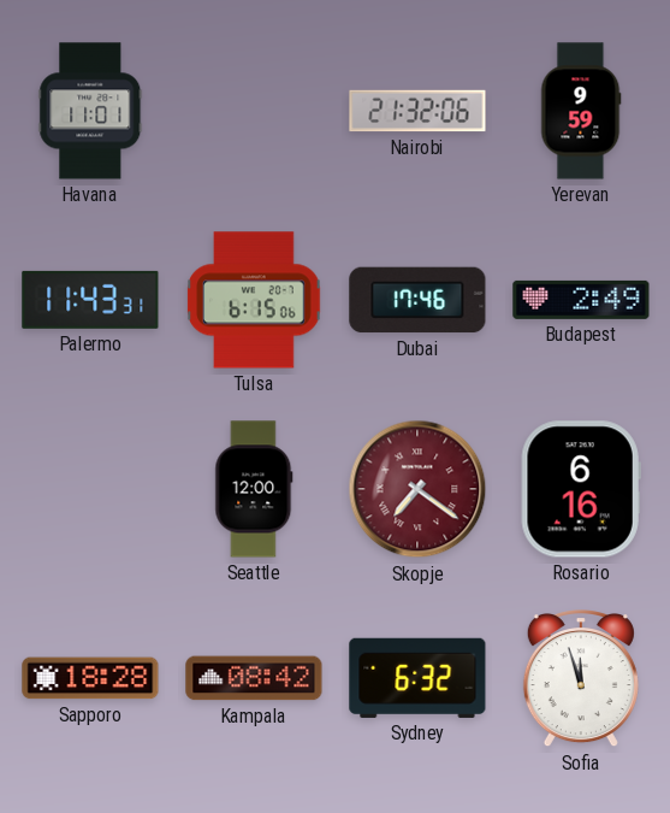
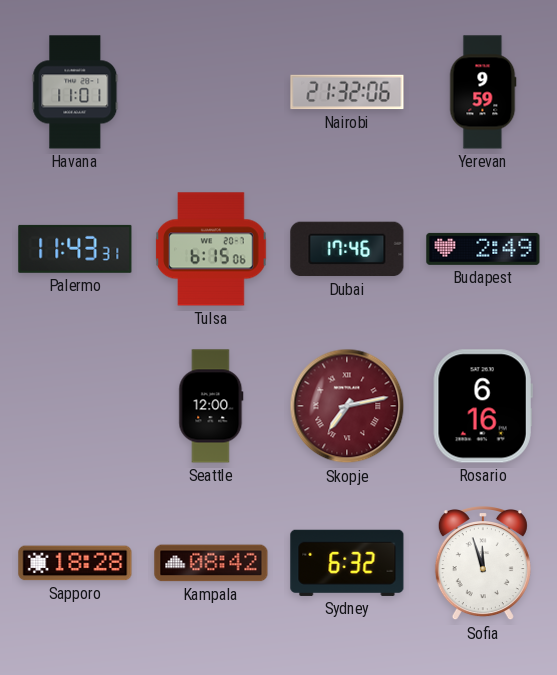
Skopje: 7:21 -> 7:13
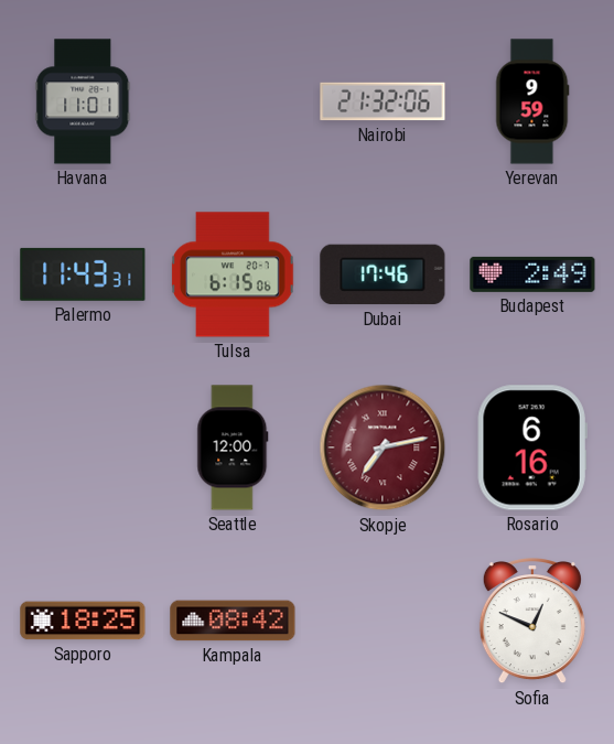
Sapporo: 18:28 -> 18:25
Sydney: 6:32 -> none
Sofia: 11:57 -> 12:49
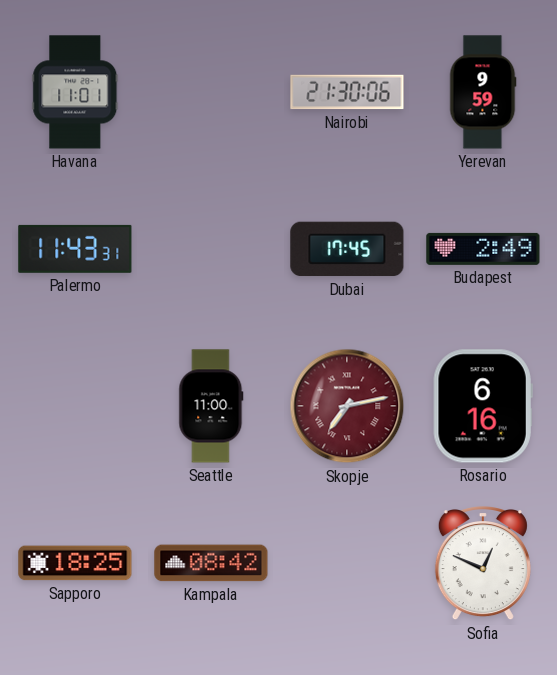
Nairobi: 21:32 -> 21:30
Tulsa: 6:15 -> none
Dubai: 17:46 -> 17:45
Seattle: 12:00 -> 11:00
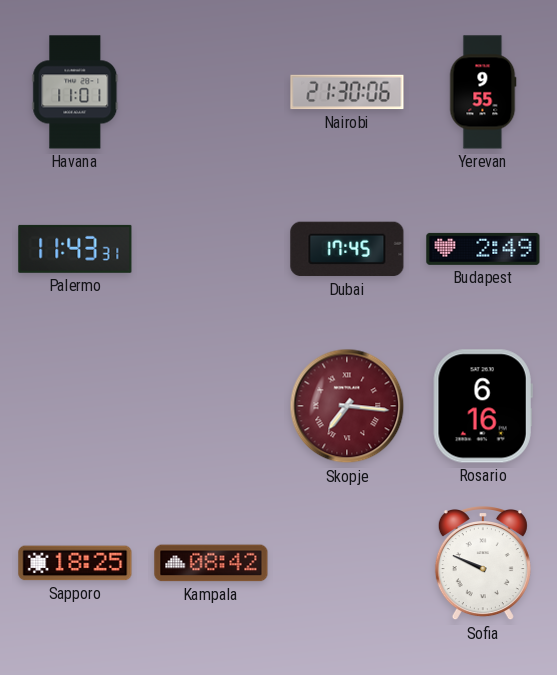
Yerevan: 9:59 -> 9:55
Seattle: 11:00 -> none
Skopje: 7:13 -> 7:16
Sofia: 12:49 -> 9:49
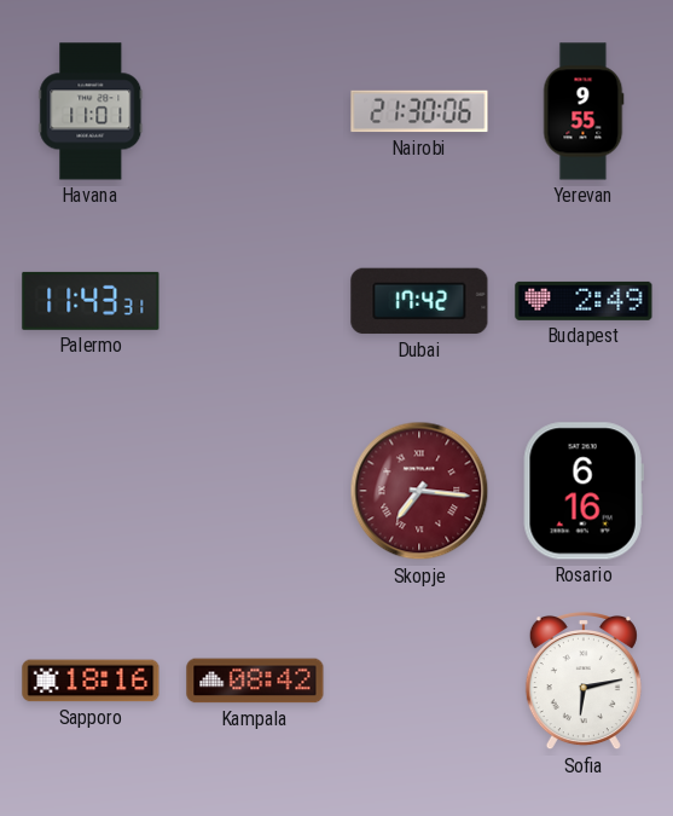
Dubai: 17:45 -> 17:42
Sapporo: 18:25 -> 18:16
Sofia: 9:49 -> 6:13
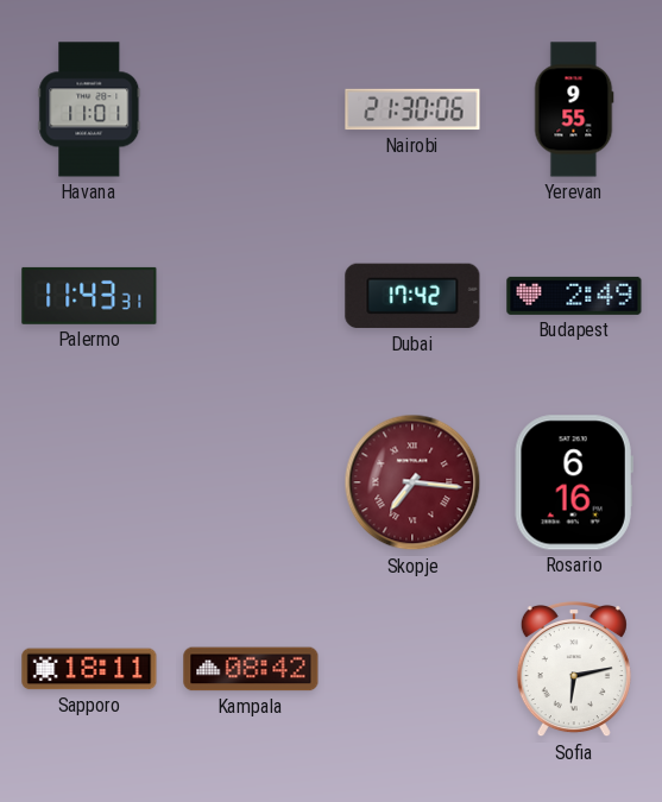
Sapporo: 18:16 -> 18:11
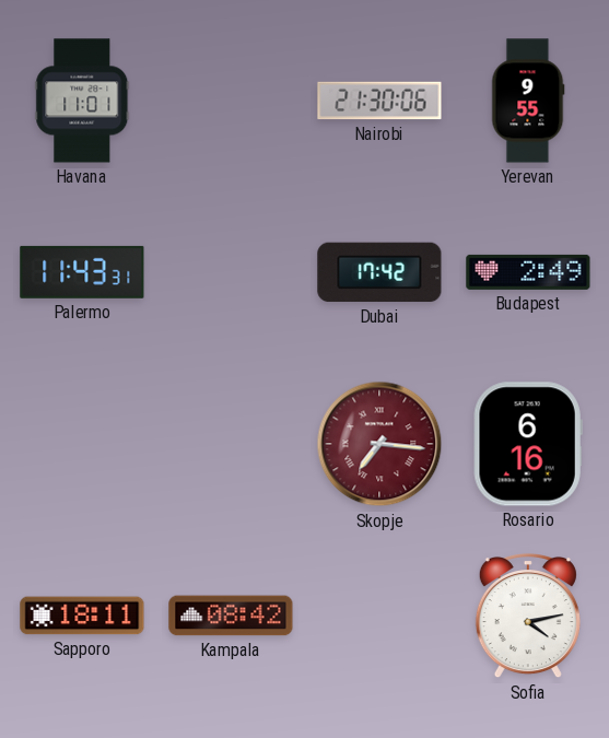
Sofia: 6:13 -> 4:13
